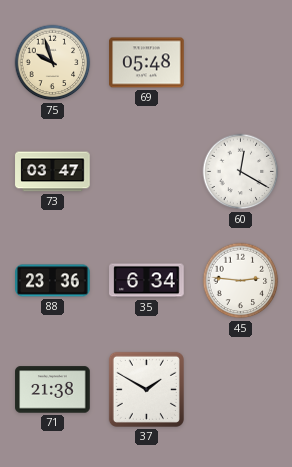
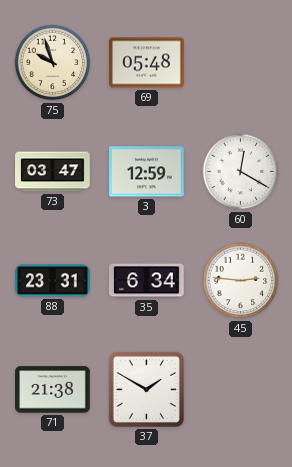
3: none -> 12:59
88: 23:36 -> 23:31
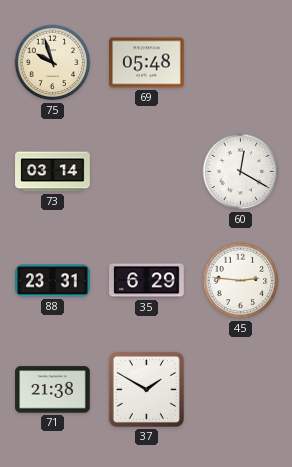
73: 03:47 -> 03:14
3: 12:59 -> none
35: 6:34 -> 6:29
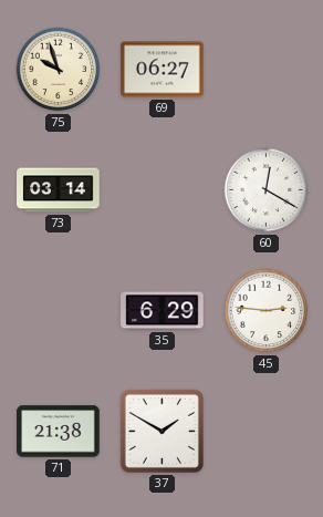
69: 05:48 -> 06:27
88: 23:31 -> none
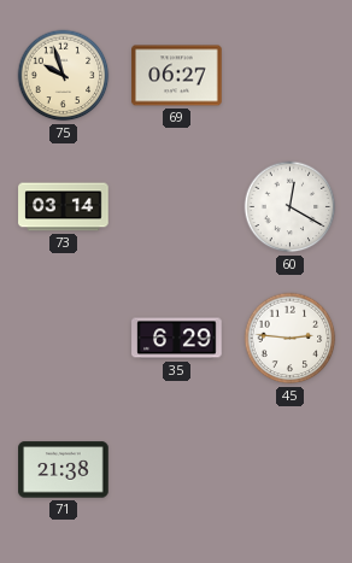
37: 1:50 -> none
